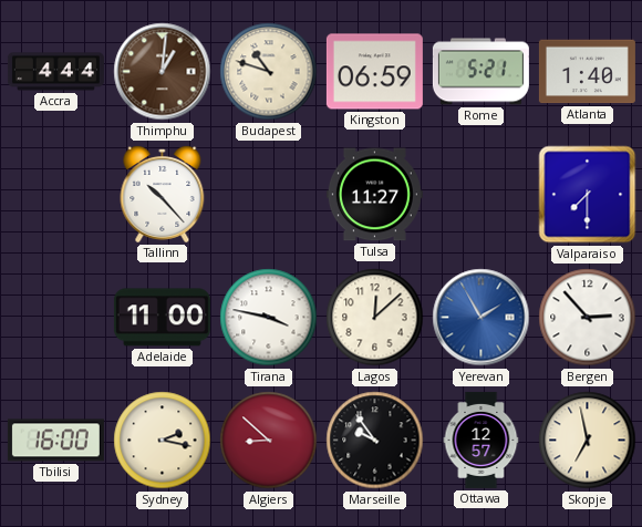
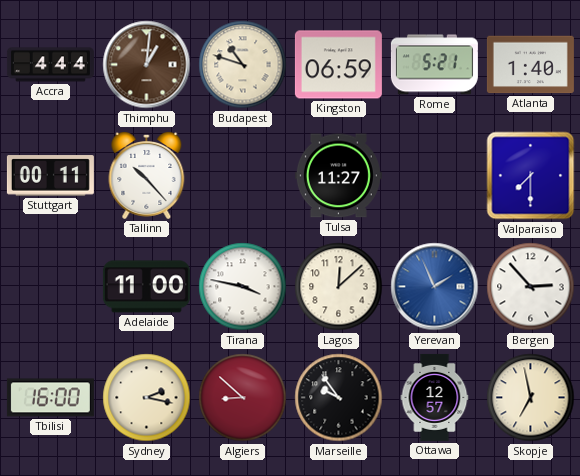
Stuttgart: none -> 00:11
Yerevan: 1:55 -> 1:56
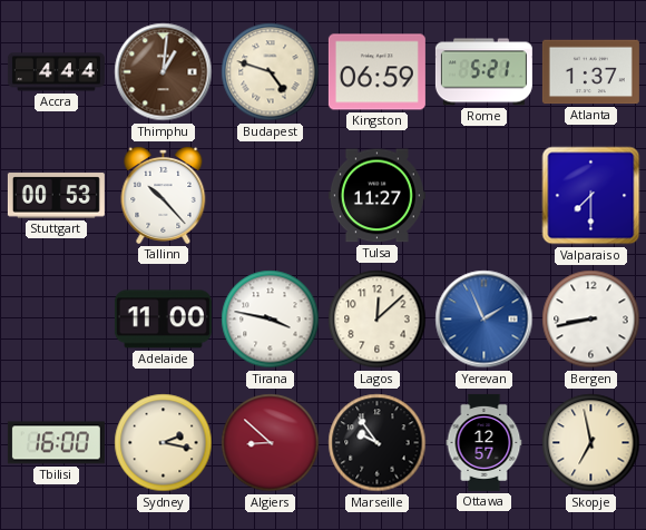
Budapest: 10:48 -> 4:48
Atlanta: 1:40 -> 1:37
Stuttgart: 00:11 -> 00:53
Bergen: 2:53 -> 8:43
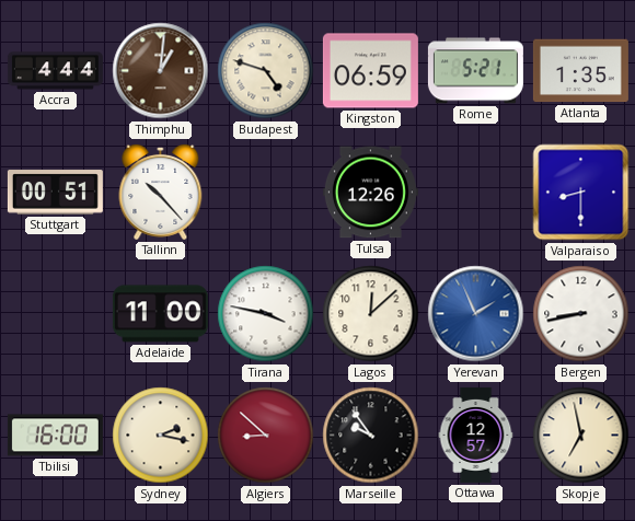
Atlanta: 1:37 -> 1:35
Stuttgart: 00:53 -> 00:51
Tulsa: 11:27 -> 12:26
Valparaiso: 7:30 -> 8:30
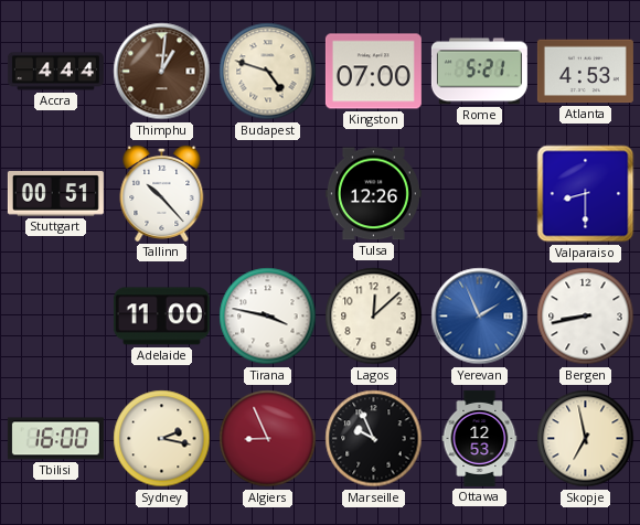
Kingston: 06:59 -> 07:00
Atlanta: 1:35 -> 4:53
Algiers: 8:52 -> 8:56
Marseille: 9:54 -> 9:56
Ottawa: 12:57 -> 12:53
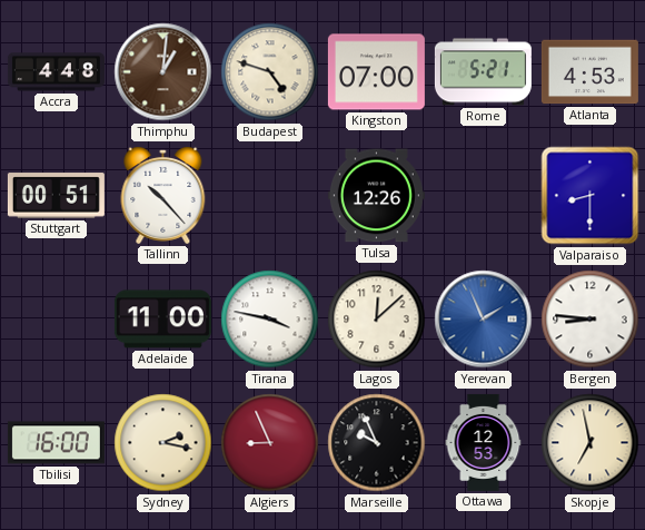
Accra: 4:44 -> 4:48
Bergen: 8:43 -> 8:46
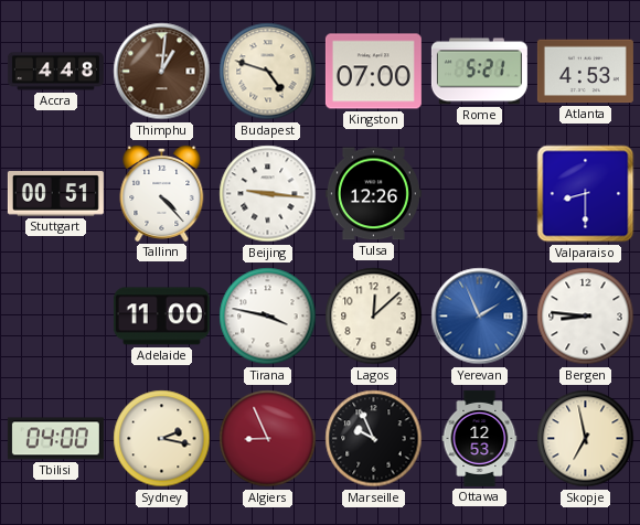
Tallinn: 10:23 -> 4:23
Beijing: none -> 9:16
Tbilisi: 16:00 -> 04:00
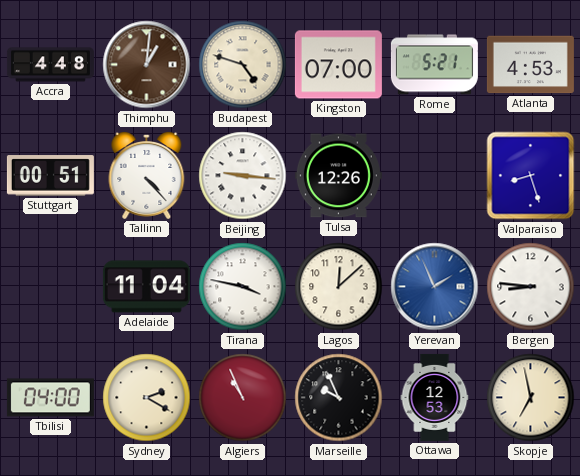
Valparaiso: 8:30 -> 8:27
Adelaide: 11:00 -> 11:04
Sydney: 2:17 -> 2:20
Algiers: 8:56 -> 10:56
